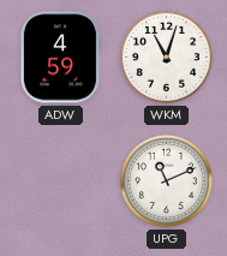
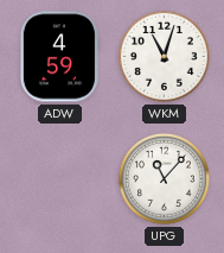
UPG: 11:11 -> 11:07
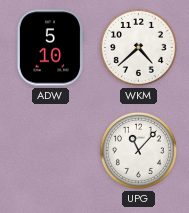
ADW: 4:59 -> 5:10
WKM: 11:03 -> 4:38
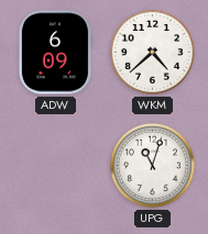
ADW: 5:10 -> 6:09
UPG: 11:07 -> 11:03
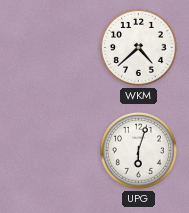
ADW: 6:09 -> none
UPG: 11:03 -> 6:03
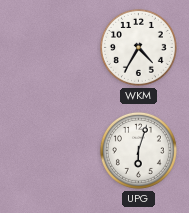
WKM: 4:38 -> 4:35
